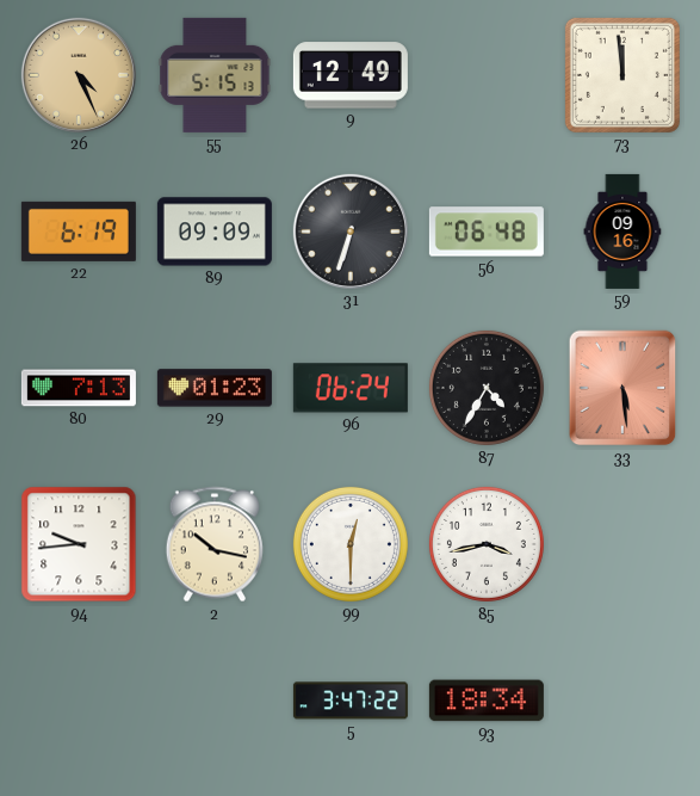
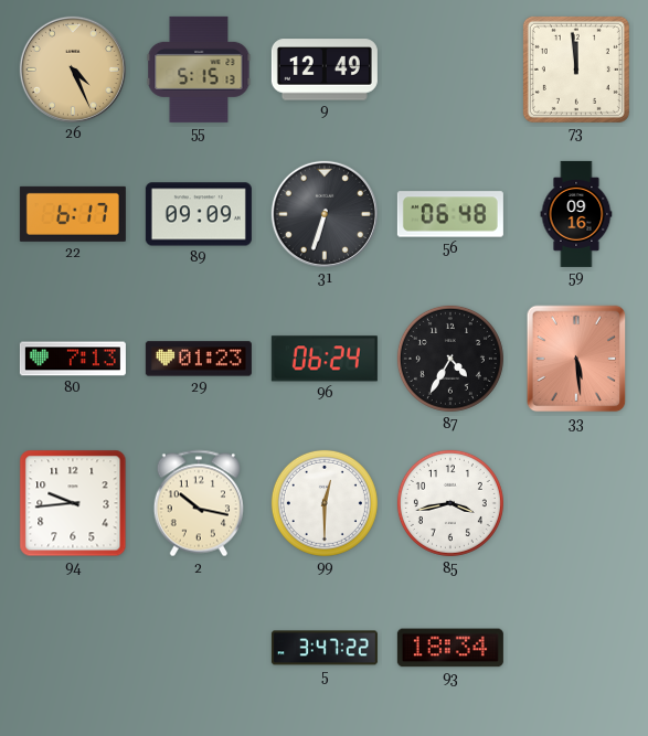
22: 6:19 -> 6:17
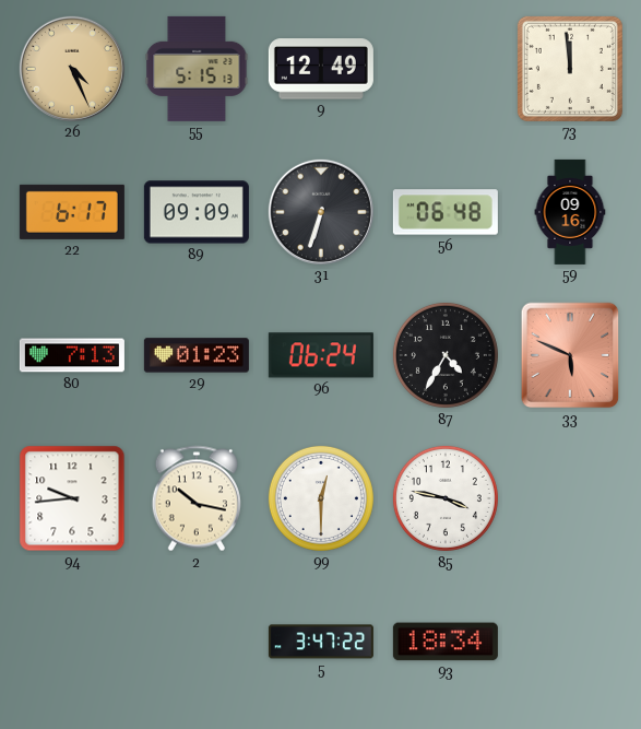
33: 5:29 -> 5:49
85: 3:43 -> 3:47
